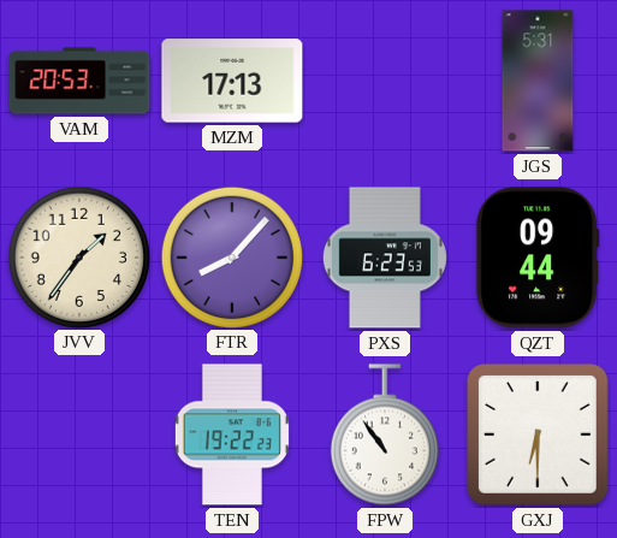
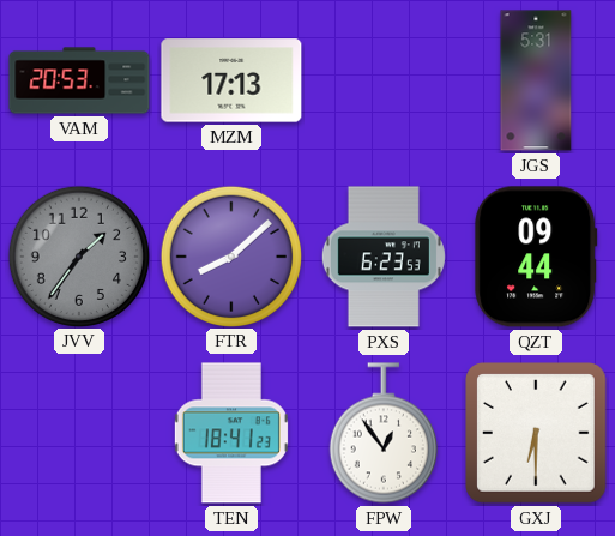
JVV dial: cream -> grey
FTR: 8:07 -> 8:08
TEN: 19:22 -> 18:41
FPW: 10:54 -> 12:54
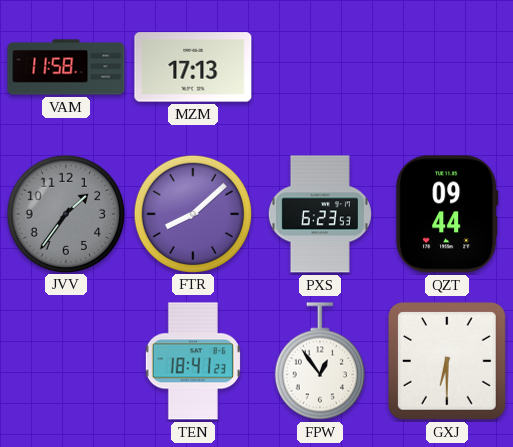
VAM: 20:53 -> 11:58
JGS: 5:31 -> none
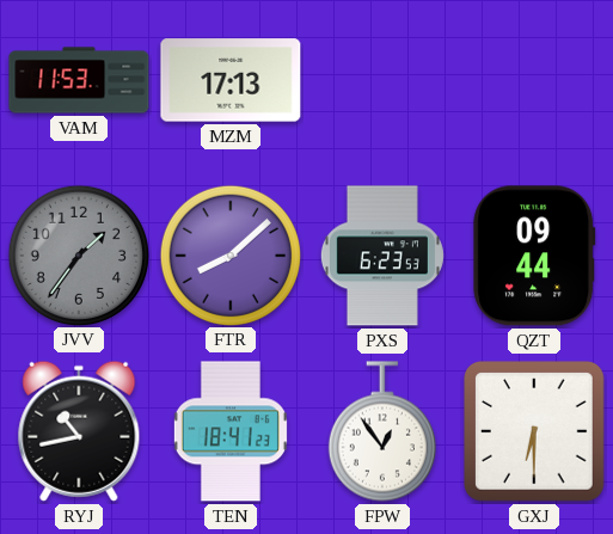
VAM: 11:58 -> 11:53
RYJ: none -> 10:43
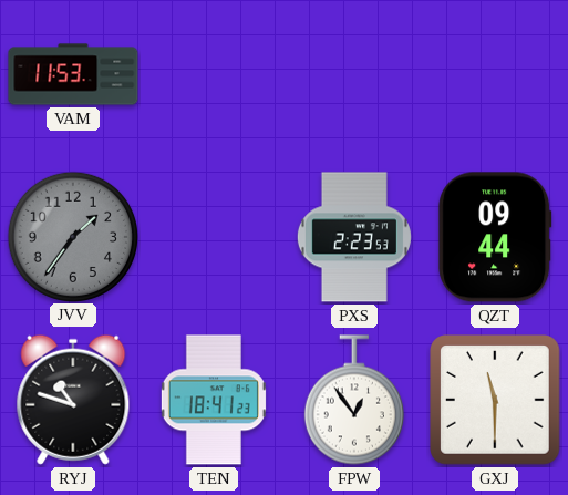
MZM: 17:13 -> none
FTR: 8:08 -> none
PXS: 6:23 -> 2:23
RYJ: 10:43 -> 10:48
GXJ: 6:30 -> 11:30
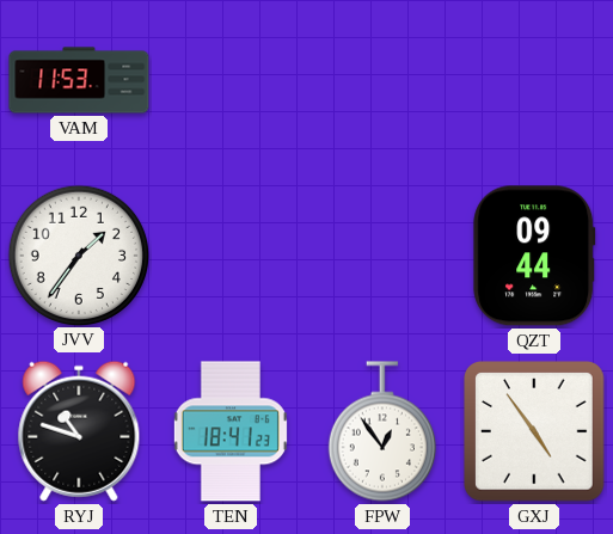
JVV dial: grey -> white
PXS: 2:23 -> none
GXJ: 11:30 -> 4:54
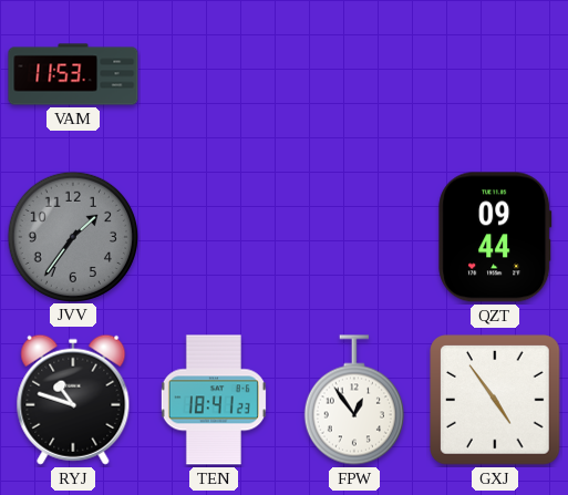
JVV dial: white -> grey
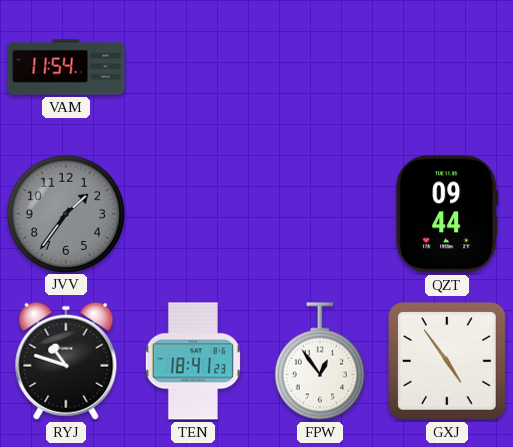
VAM: 11:53 -> 11:54
